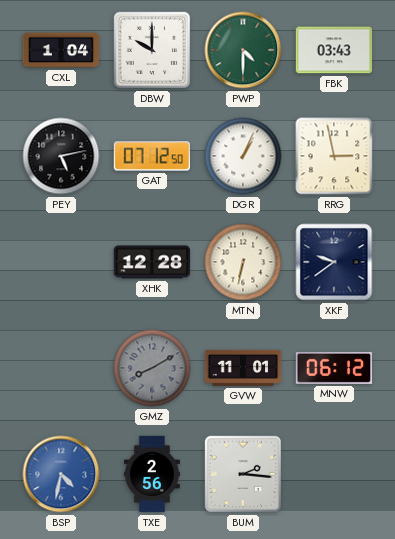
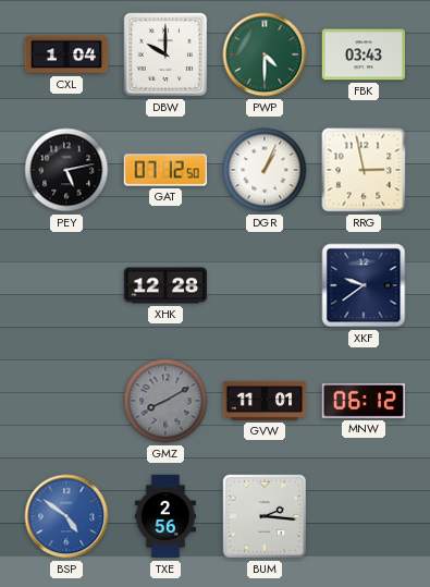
MTN: 6:32 -> none
BSP: 4:32 -> 4:51
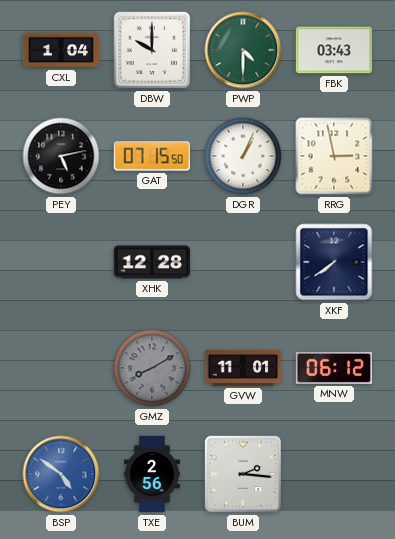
GAT: 07:12 -> 07:15
XKF: 9:39 -> 7:39
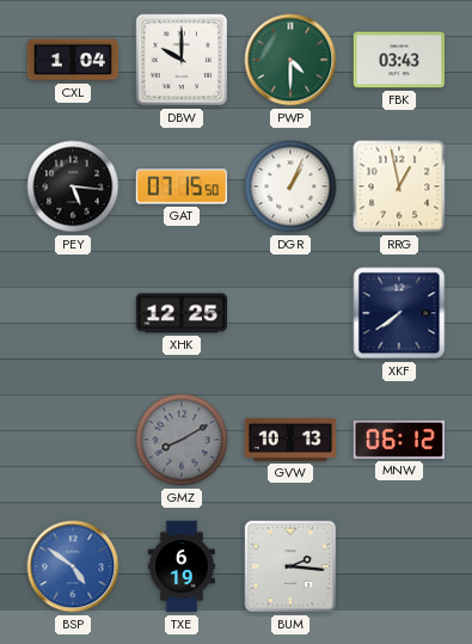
PEY: 5:13 -> 5:16
RRG: 2:58 -> 12:58
XHK: 12:28 -> 12:25
GVW: 11:01 -> 10:13
TXE: 2:56 -> 6:19
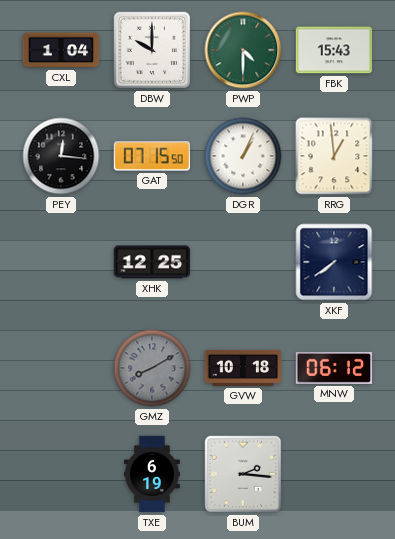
FBK: 03:43 -> 15:43
PEY: 5:16 -> 12:16
RRG: 12:58 -> 12:59
GVW: 10:13 -> 10:18
BSP: 4:51 -> none
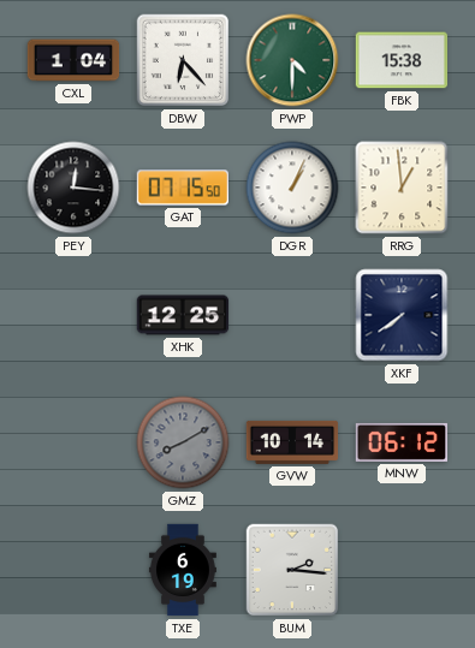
DBW: 10:00 -> 6:23
FBK: 15:43 -> 15:38
GVW: 10:18 -> 10:14
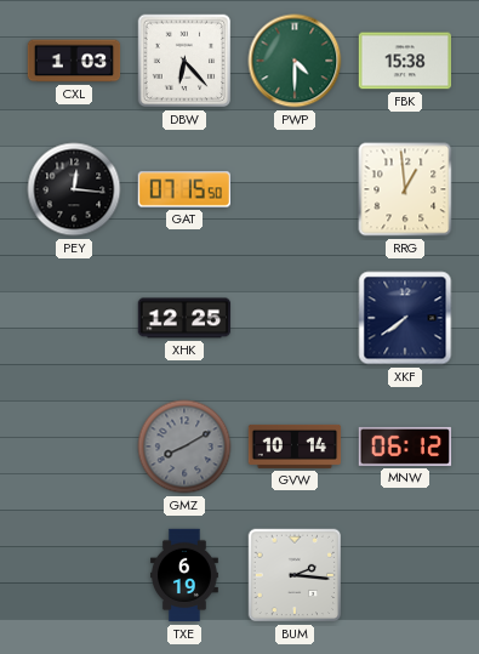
CXL: 1:04 -> 1:03
DGR: 1:04 -> none
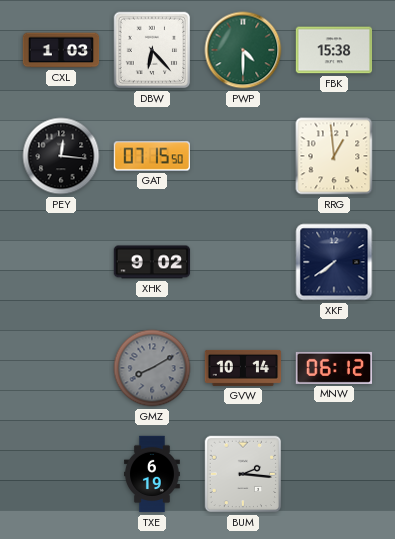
XHK: 12:25 -> 9:02
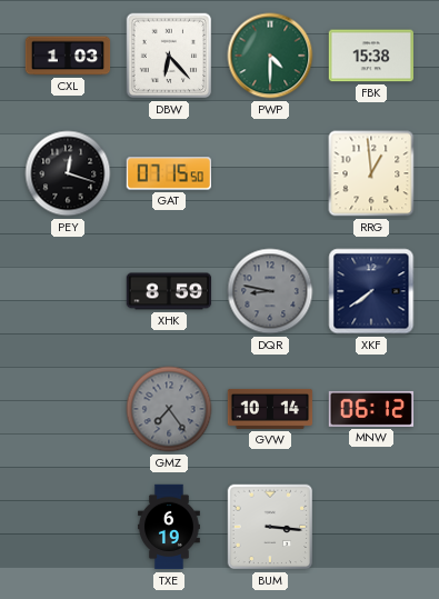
PEY: 12:16 -> 12:18
XHK: 9:02 -> 8:59
DQR: none -> 8:47
GMZ: 8:10 -> 7:24
BUM: 2:16 -> 3:16
